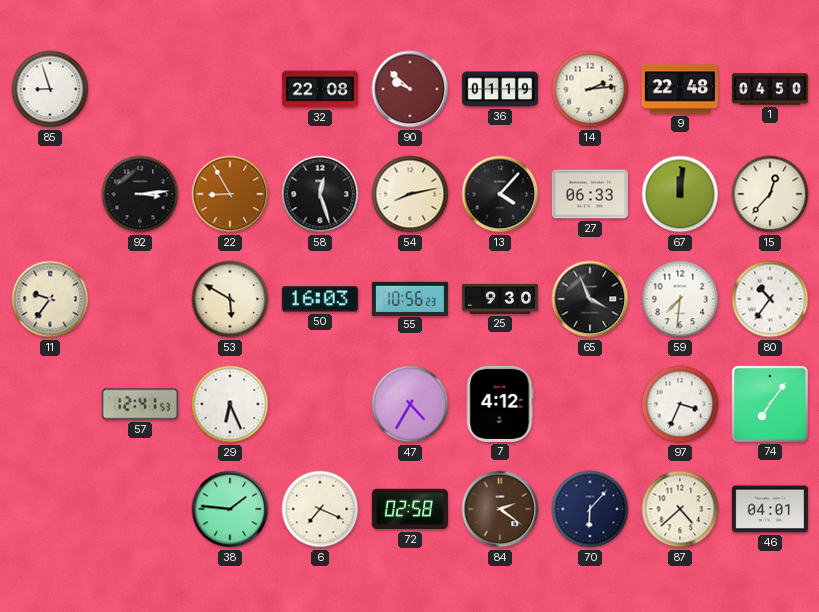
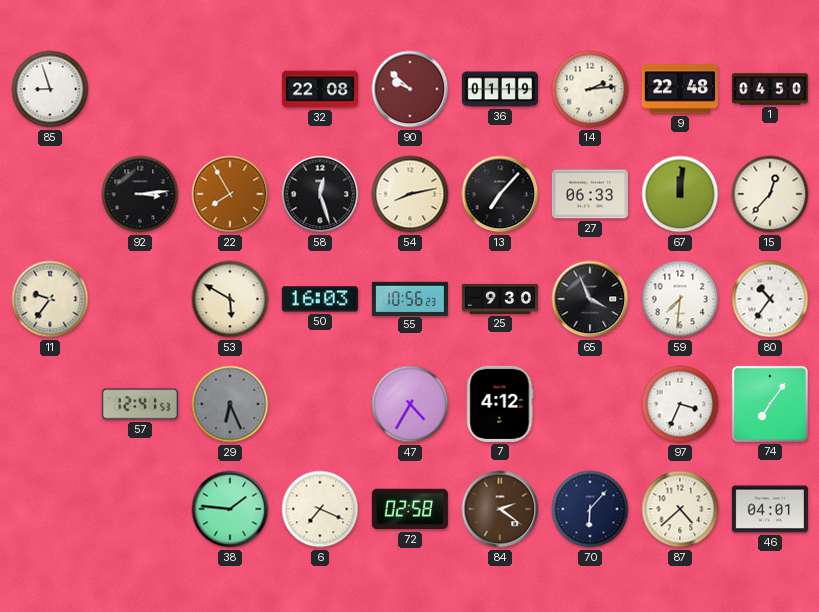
22: 8:55 -> 7:55
13: 4:07 -> 7:07
29 dial: white -> grey
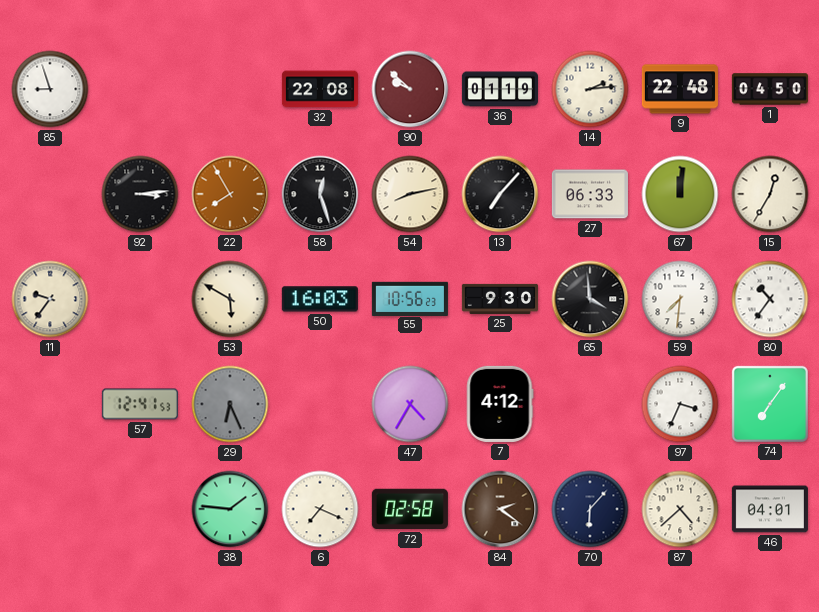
15: 12:37 -> 12:35
65: 3:56 -> 3:59
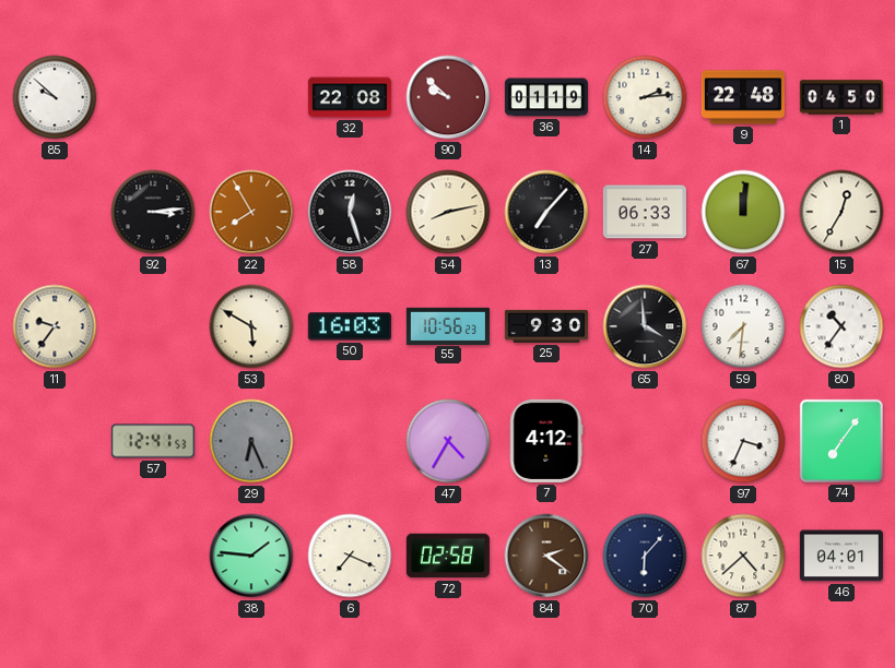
85: 8:57 -> 9:52
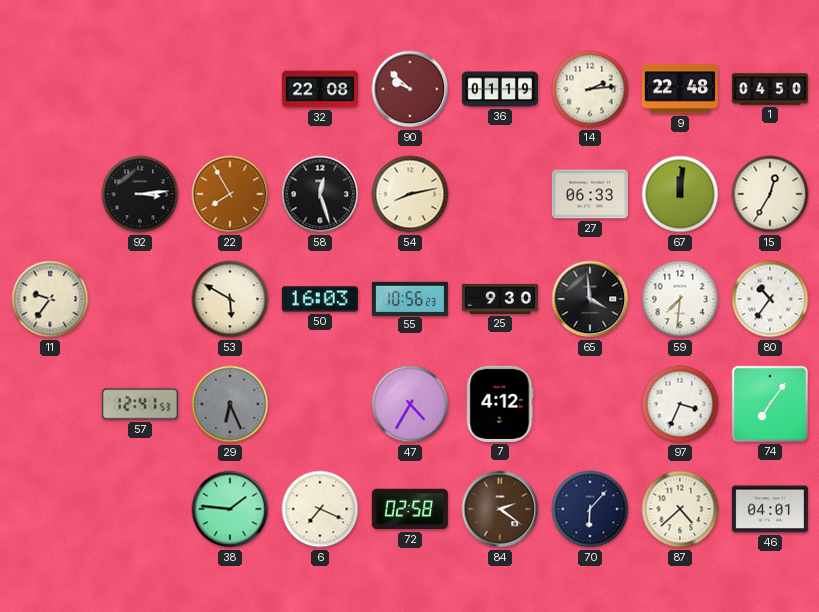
85: 9:52 -> none
13: 7:07 -> none
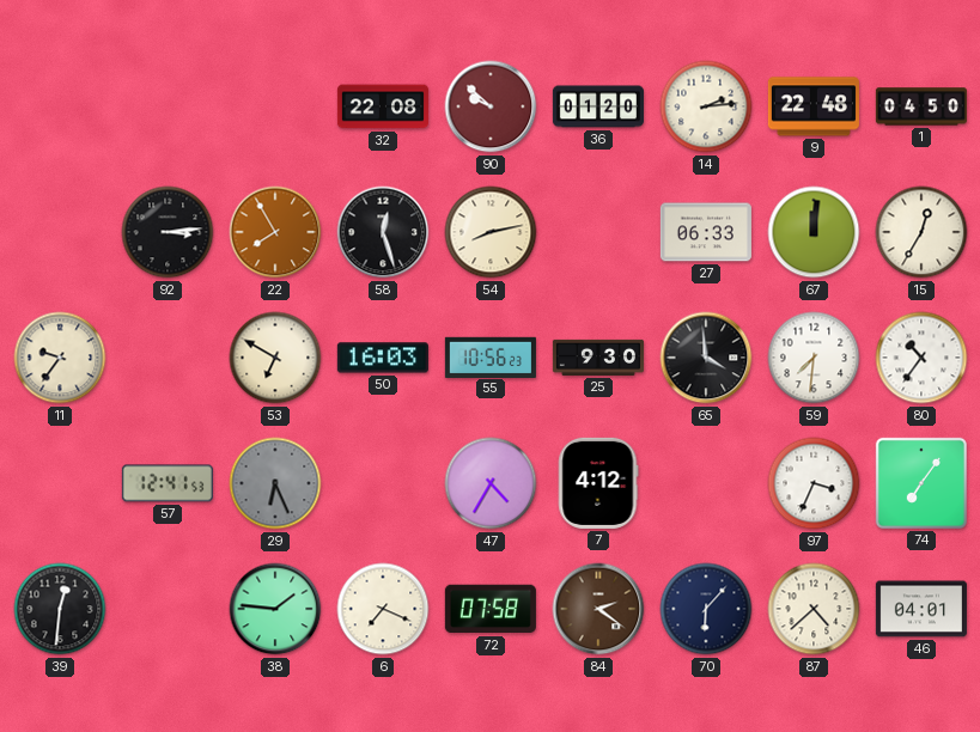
36: 01:19 -> 01:20
53: 5:50 -> 6:50
39: none -> 12:31
72: 02:58 -> 07:58
